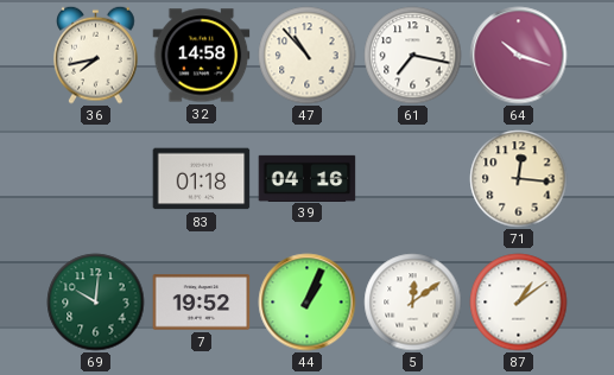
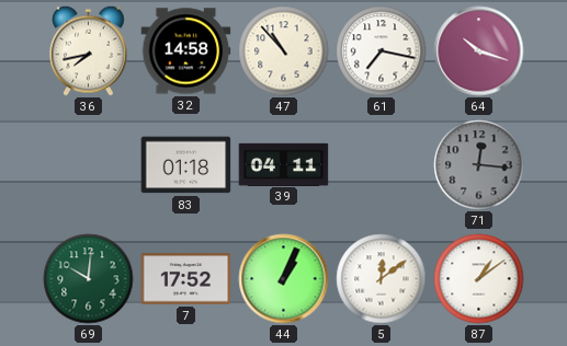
39: 04:16 -> 04:11
71 dial: cream -> grey
7: 19:52 -> 17:52
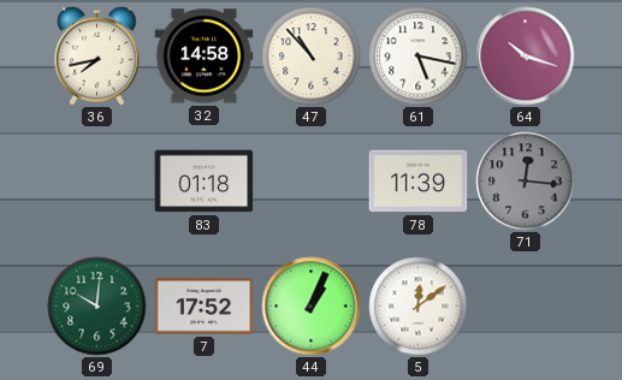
61: 7:17 -> 5:17
39: 04:11 -> none
78: none -> 11:39
87: 1:09 -> none
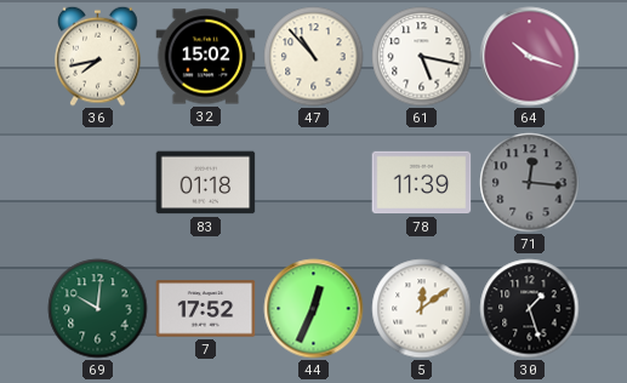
32: 14:58 -> 15:02
44: 1:04 -> 12:34
30: none -> 1:27
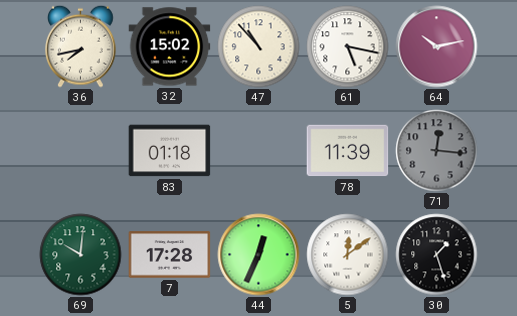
64: 10:18 -> 10:13
7: 17:52 -> 17:28
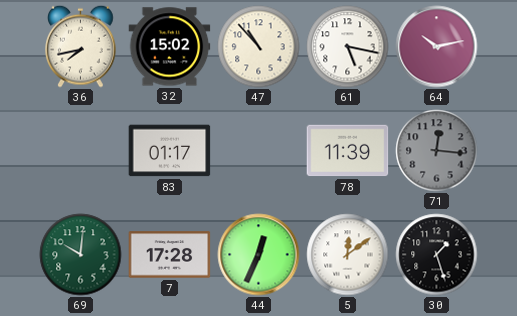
83: 01:18 -> 01:17
